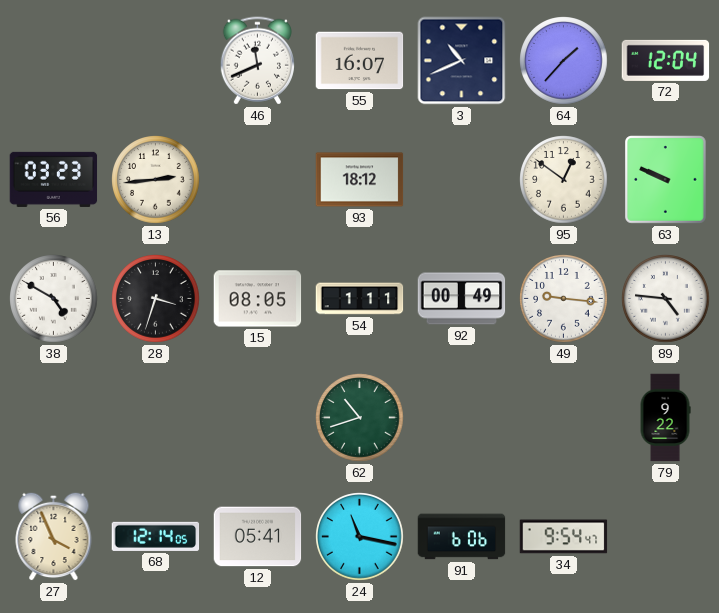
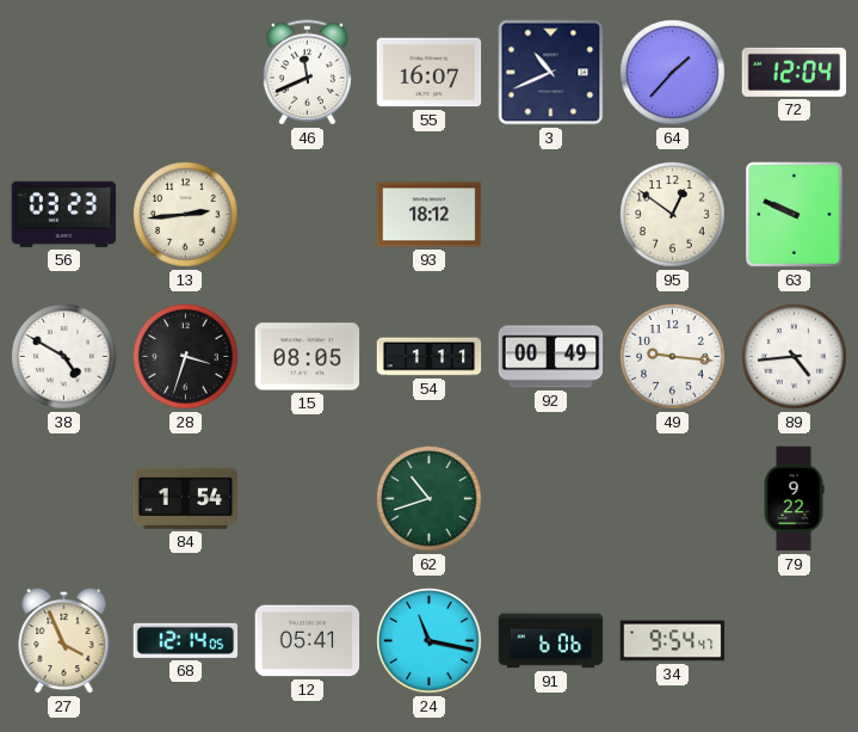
89: 4:46 -> 4:44
84: none -> 1:54
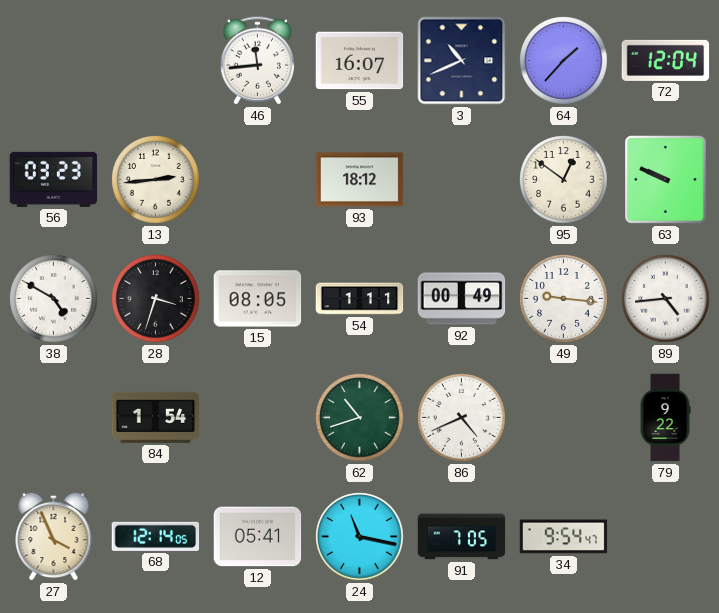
46: 11:41 -> 11:44
86: none -> 4:41
91: 6:06 -> 7:05
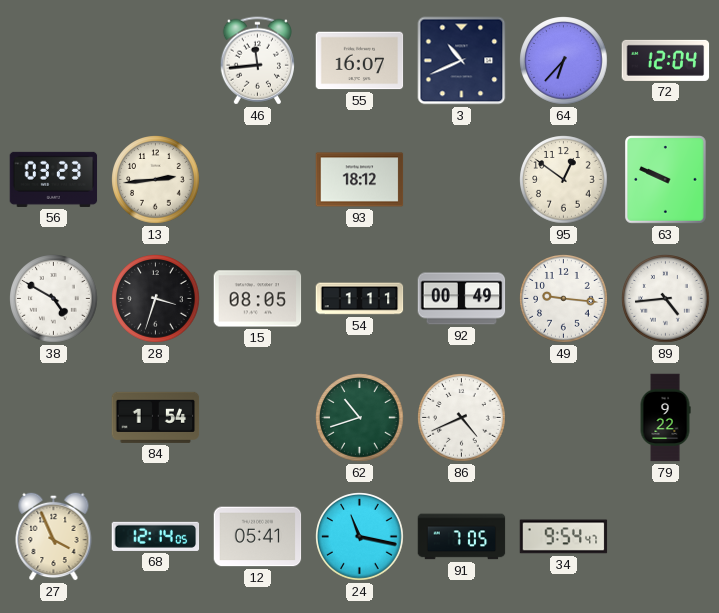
64: 1:37 -> 6:37
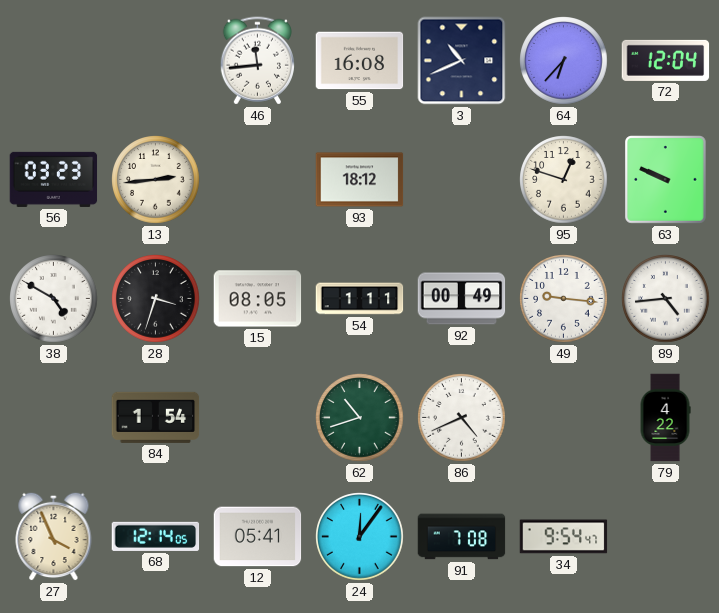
55: 16:07 -> 16:08
95: 12:51 -> 12:48
79: 9:22 -> 4:22
24: 11:17 -> 12:06
91: 7:05 -> 7:08
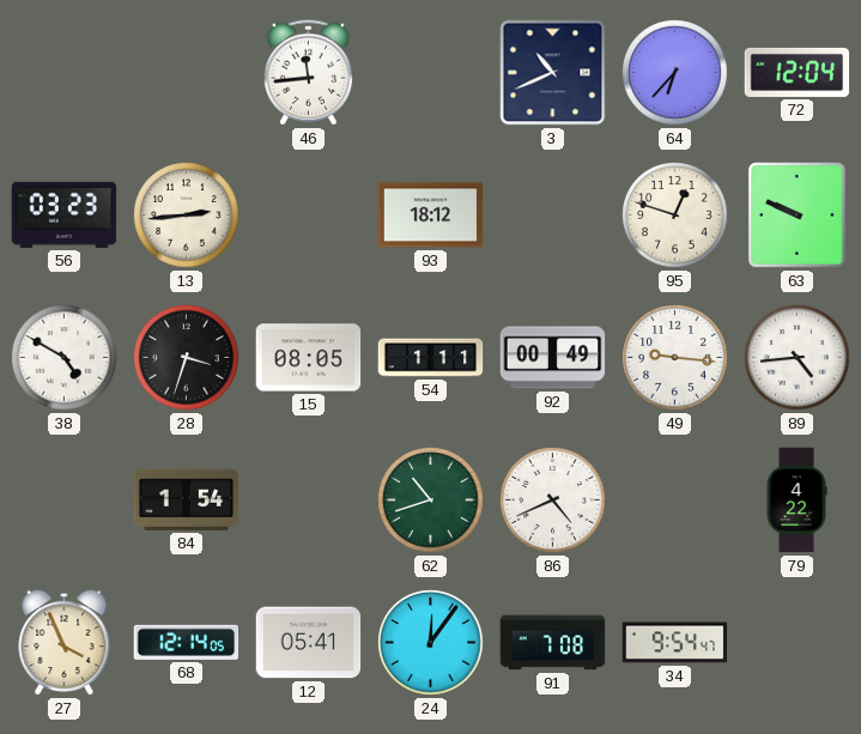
55: 16:08 -> none
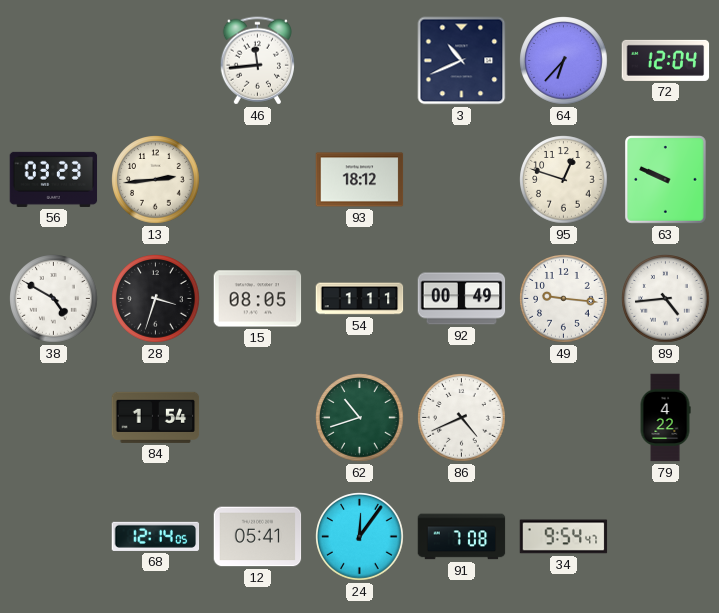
27: 3:56 -> none
